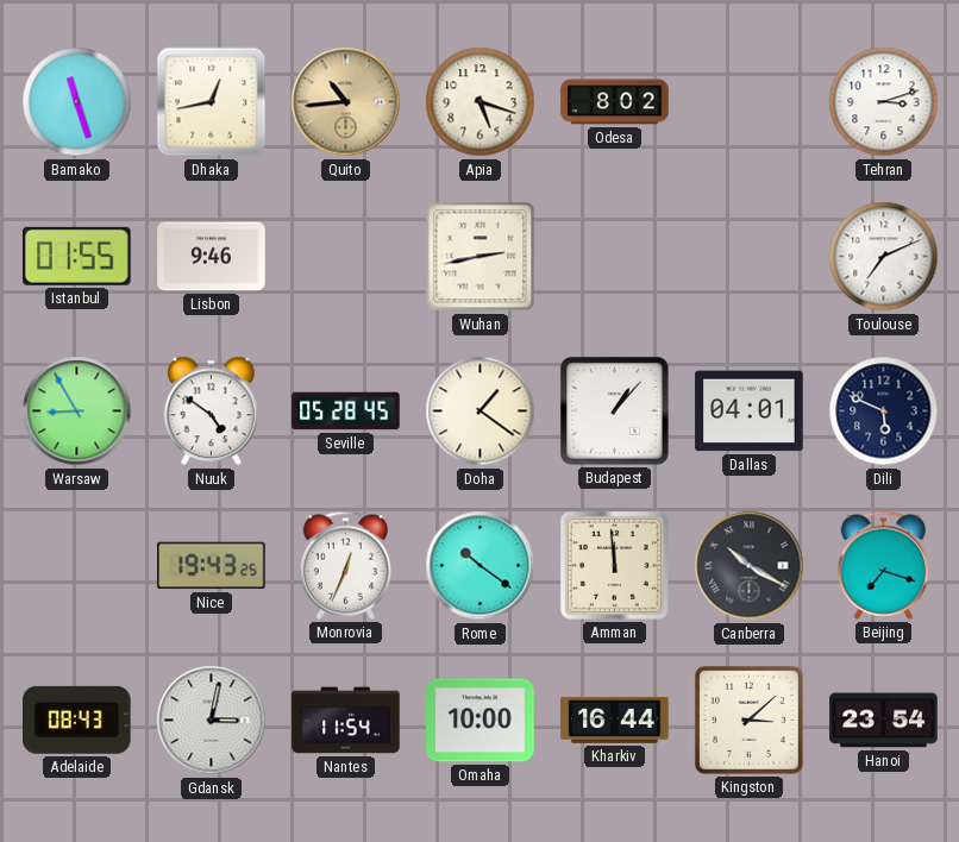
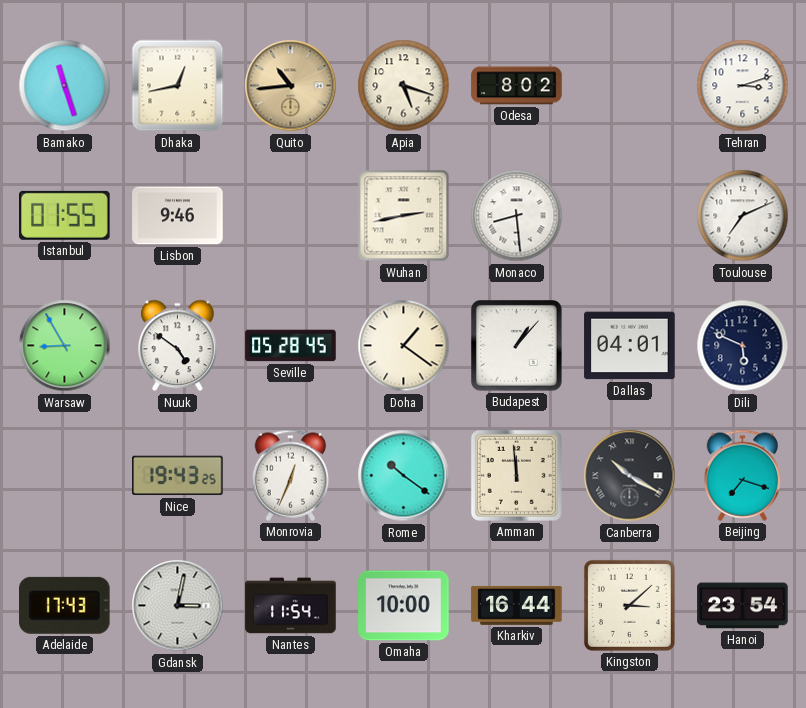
Monaco: none -> 8:29
Adelaide: 08:43 -> 17:43
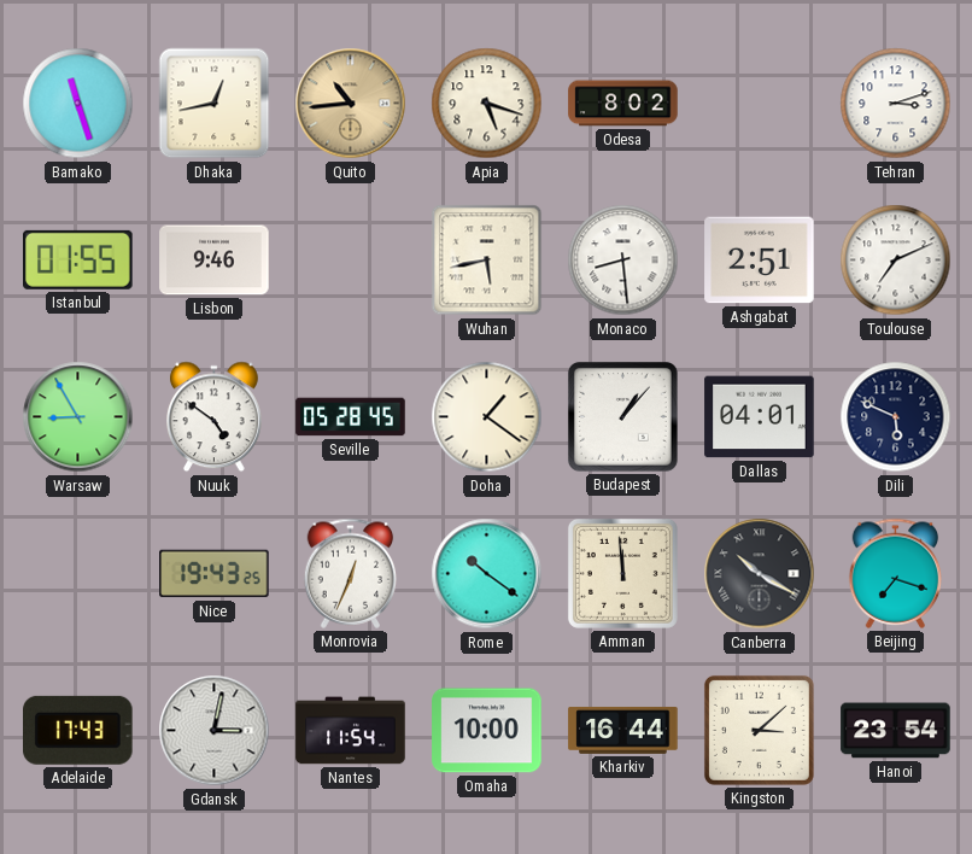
Wuhan: 2:43 -> 5:43
Ashgabat: none -> 2:51
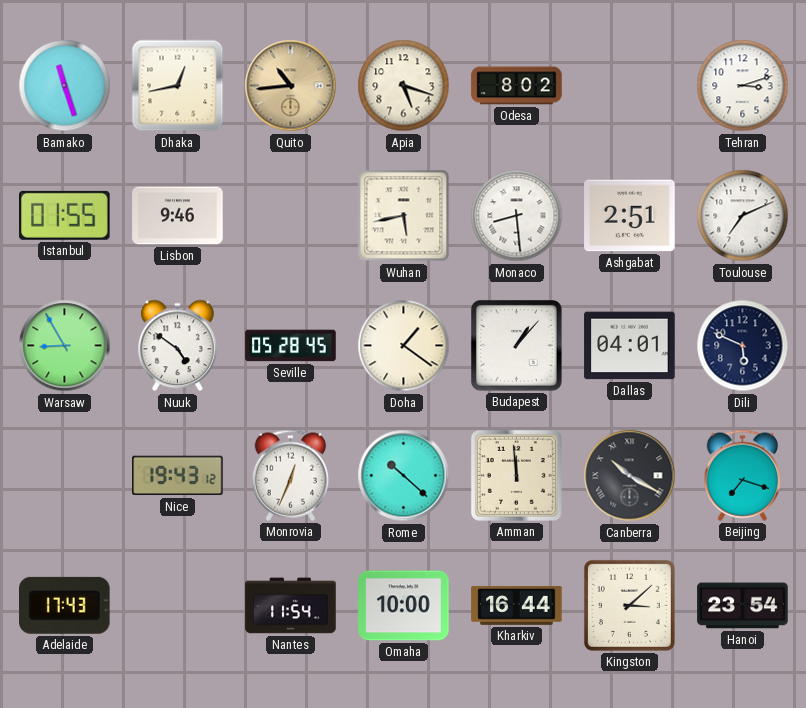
Nice: 19:43:25 -> 19:43:12
Rome: 10:21 -> 10:22
Gdansk: 3:02 -> none
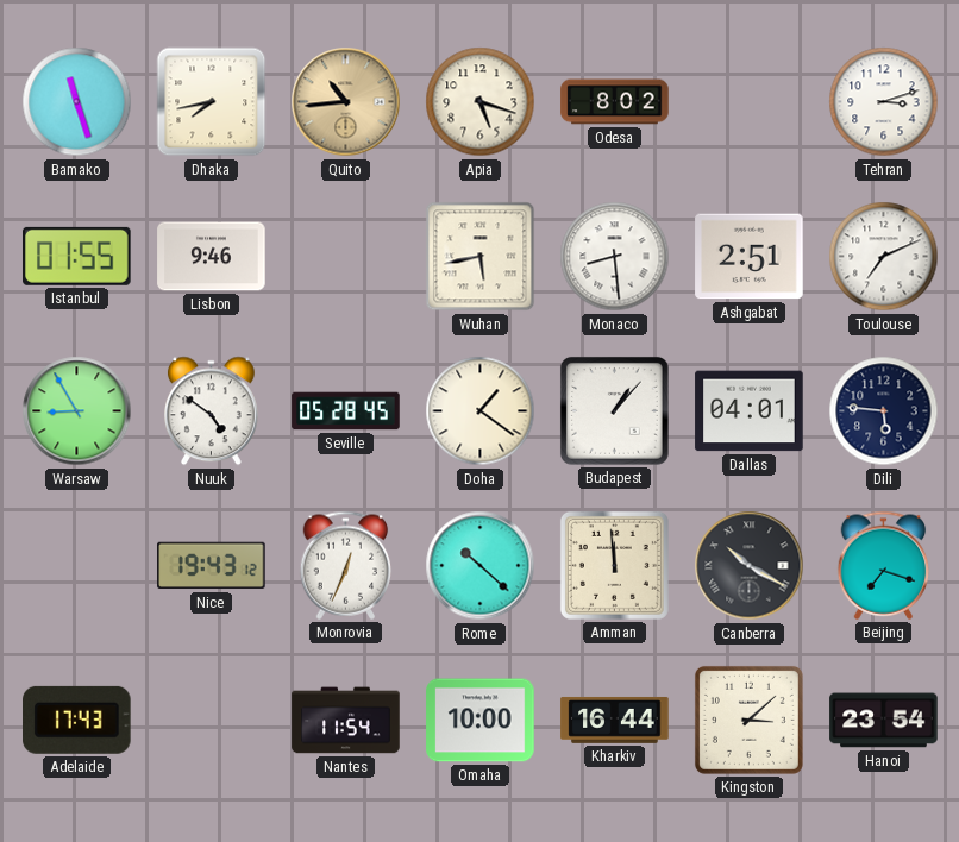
Dhaka: 12:43 -> 7:43
Dili: 5:49 -> 5:46
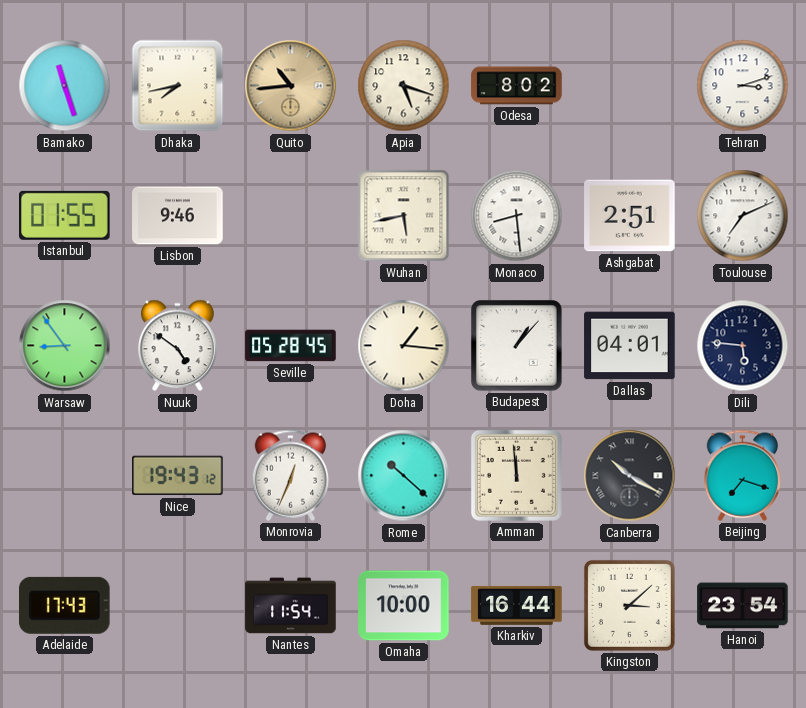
Warsaw: 8:55 -> 8:54
Doha: 1:21 -> 1:16
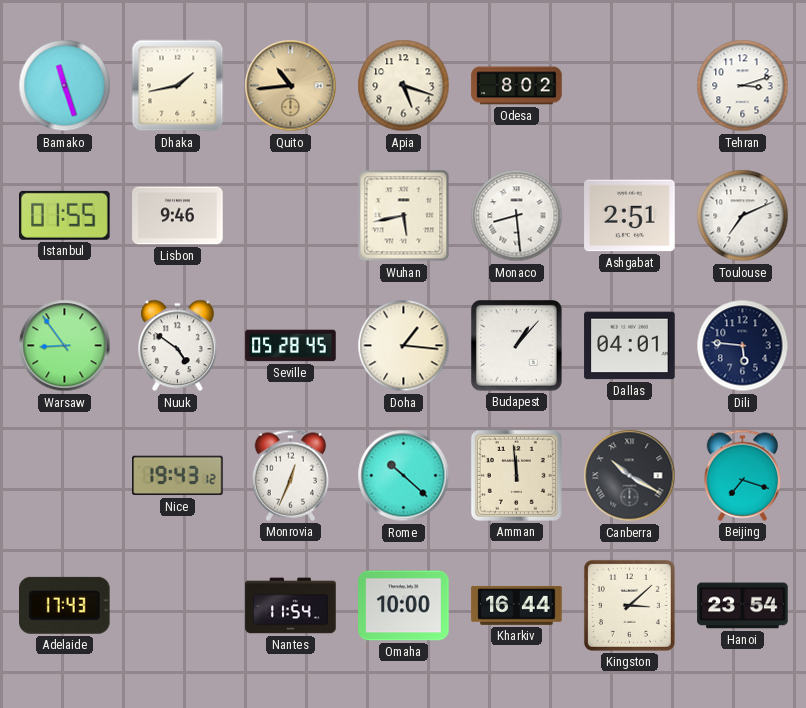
Dhaka: 7:43 -> 1:43
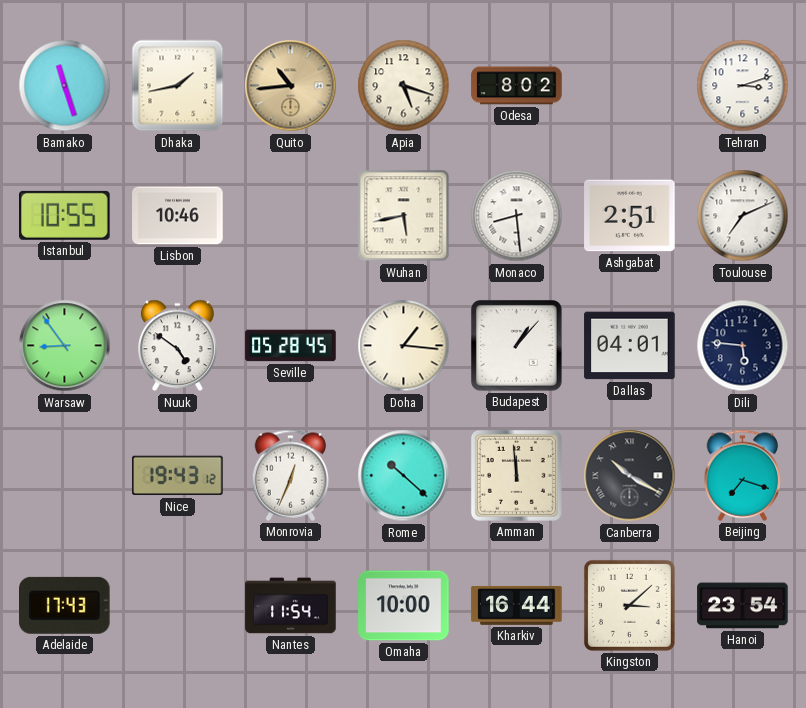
Istanbul: 01:55 -> 10:55
Lisbon: 9:46 -> 10:46
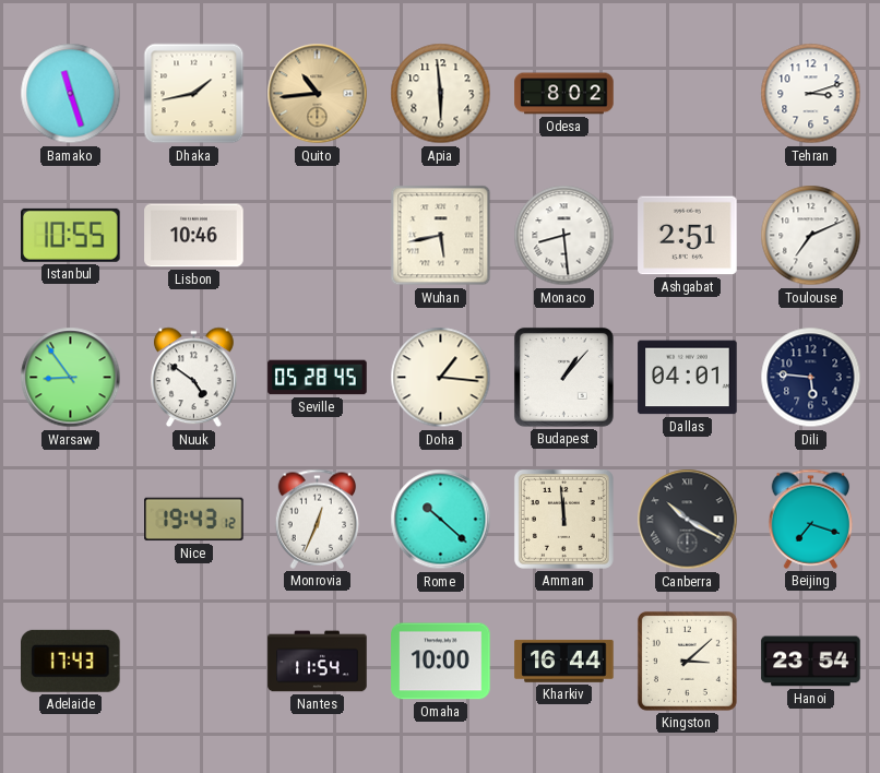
Apia: 5:18 -> 5:59
